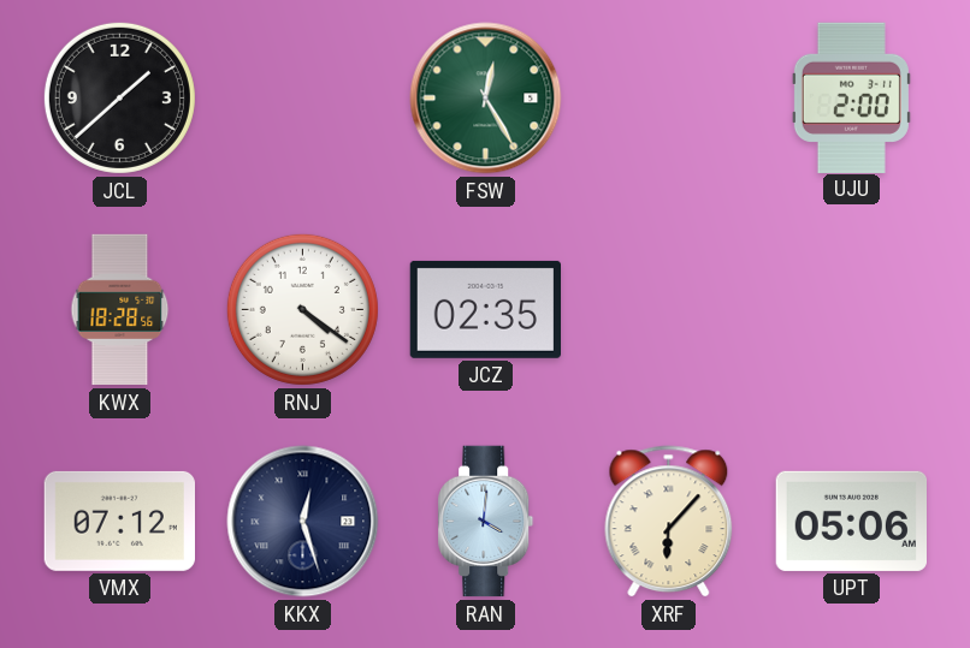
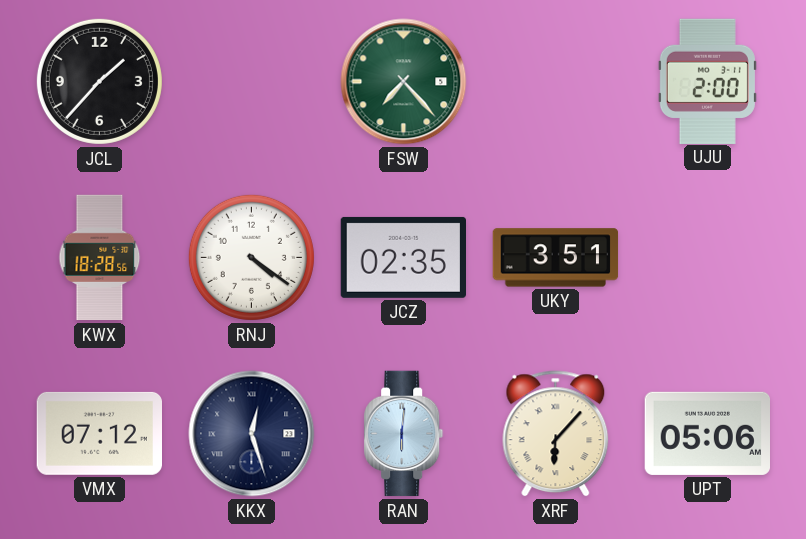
JCL: 1:38 -> 1:37
FSW: 12:25 -> 7:23
UKY: none -> 3:51
RAN: 4:01 -> 6:01
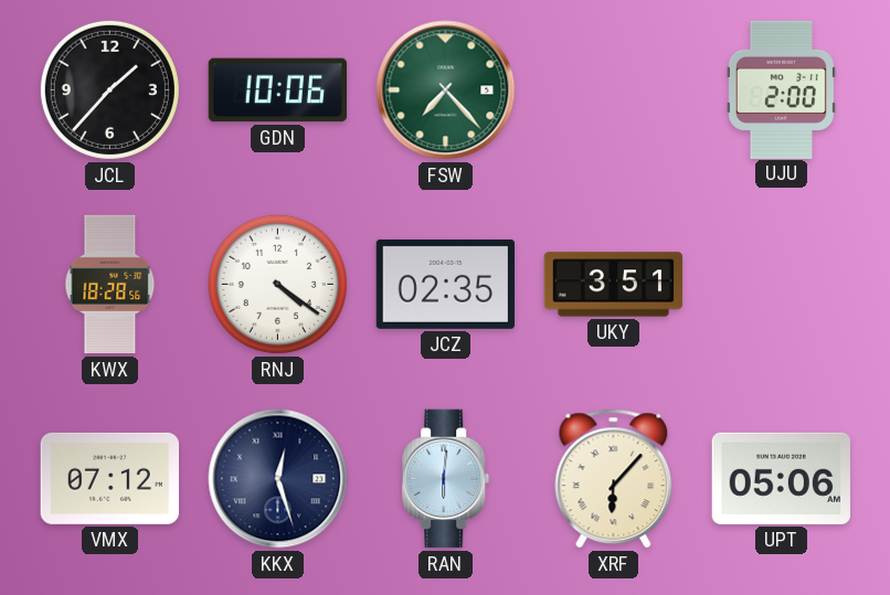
GDN: none -> 10:06
